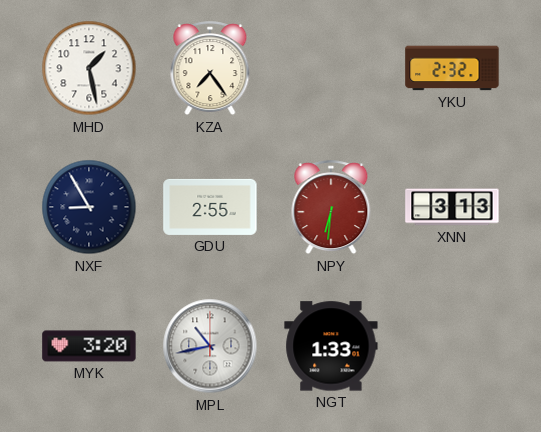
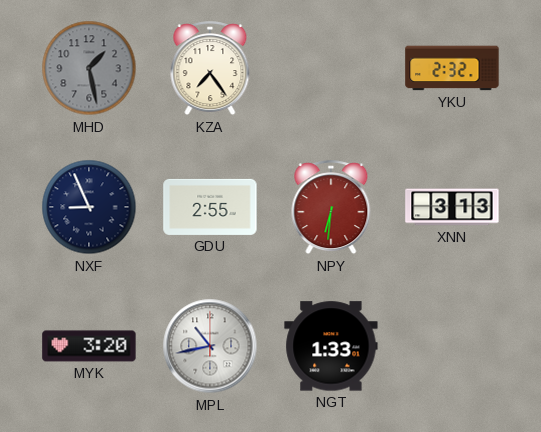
MHD dial: white -> grey
NXF: 8:55 -> 8:56
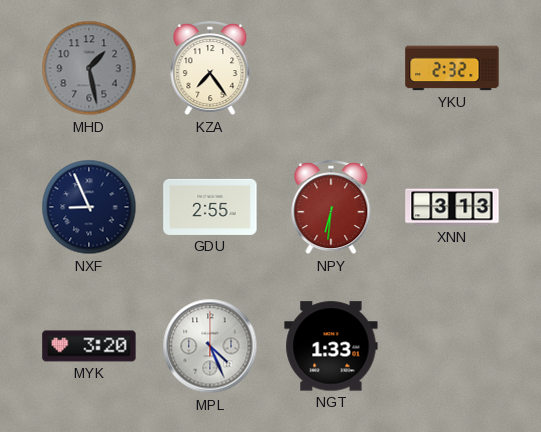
MPL: 10:43 -> 4:26
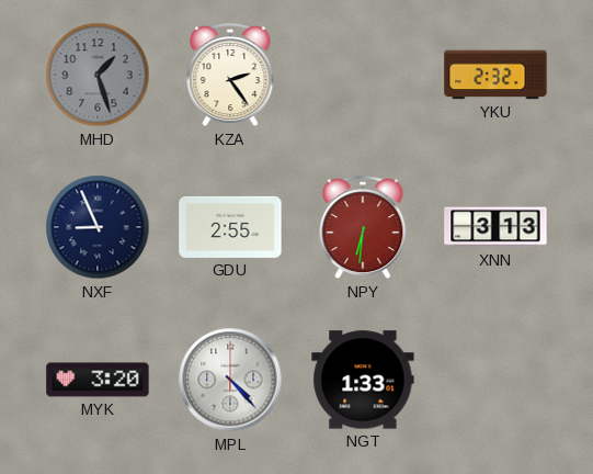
MHD: 1:28 -> 1:27
KZA: 7:24 -> 2:24
MPL: 4:26 -> 4:23
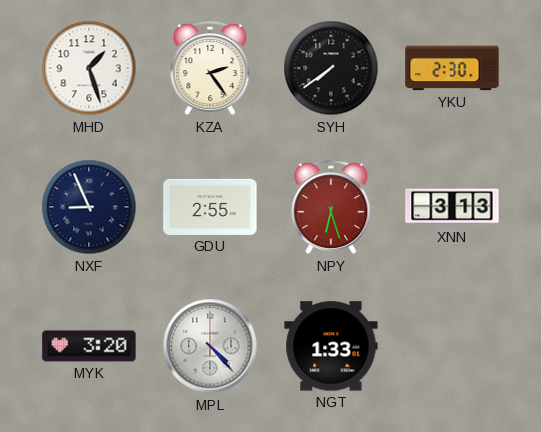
MHD dial: grey -> white
SYH: none -> 7:39
YKU: 2:32 -> 2:30
NPY: 6:31 -> 6:27
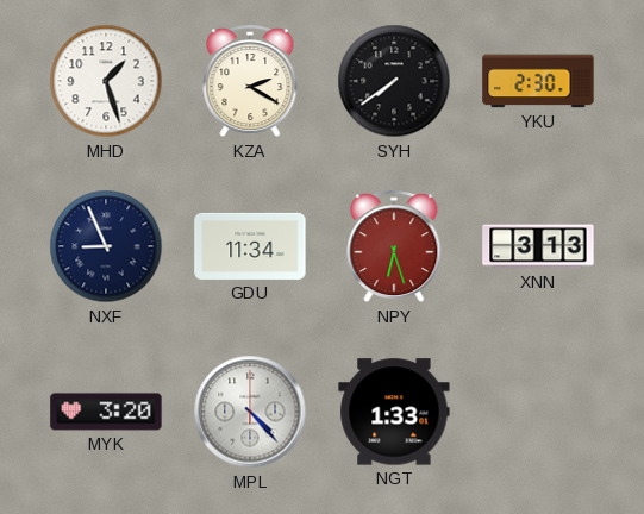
KZA: 2:24 -> 2:20
GDU: 2:55 -> 11:34
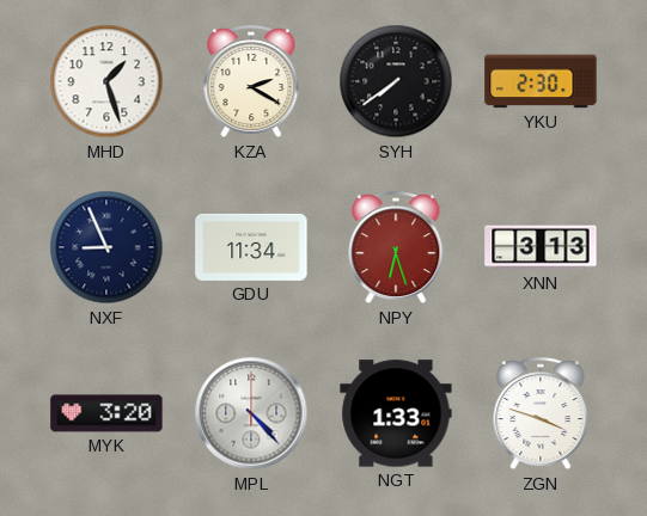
ZGN: none -> 3:48
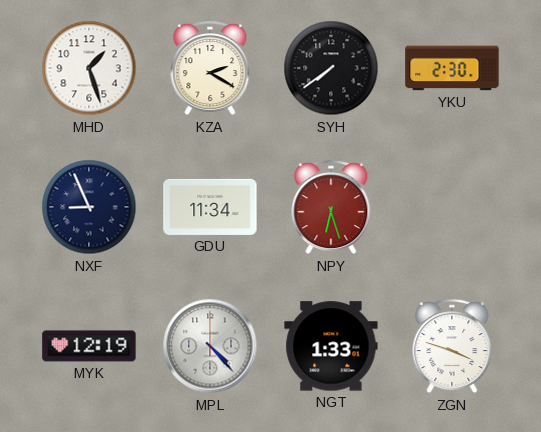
XNN: 3:13 -> none
MYK: 3:20 -> 12:19
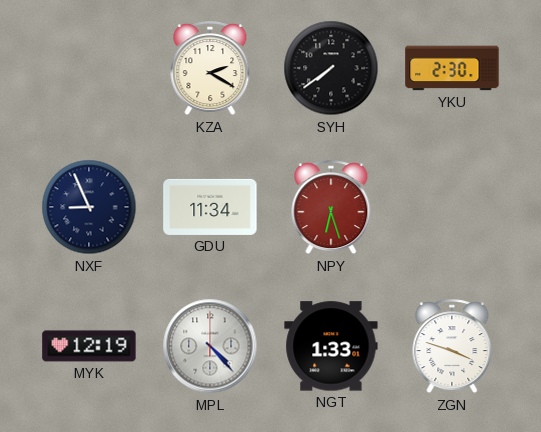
MHD: 1:27 -> none
